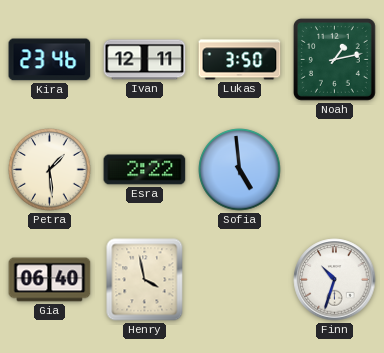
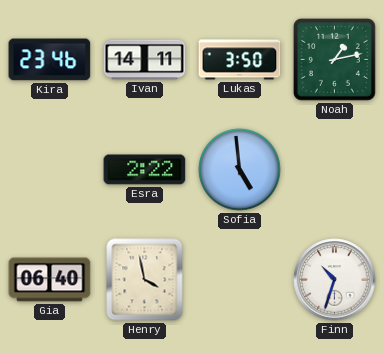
Ivan: 12:11 -> 14:11
Petra: 1:29 -> none
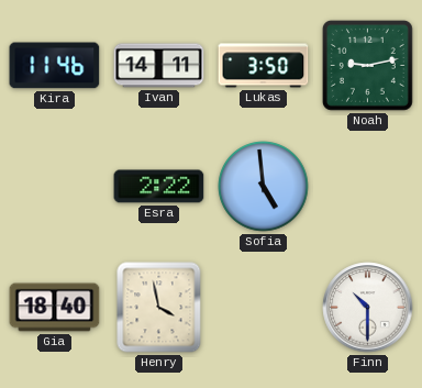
Kira: 23:46 -> 11:46
Noah: 1:13 -> 9:13
Gia: 06:40 -> 18:40
Finn: 10:33 -> 10:30
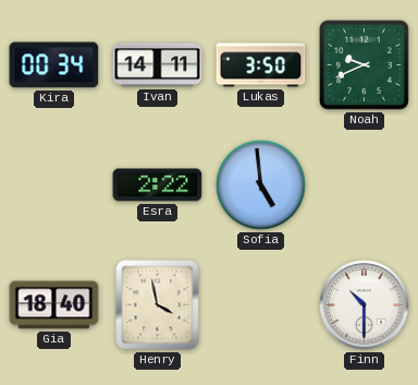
Kira: 11:46 -> 00:34
Noah: 9:13 -> 9:41
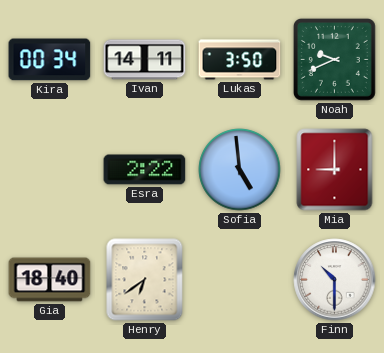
Mia: none -> 9:00
Henry: 3:58 -> 6:39
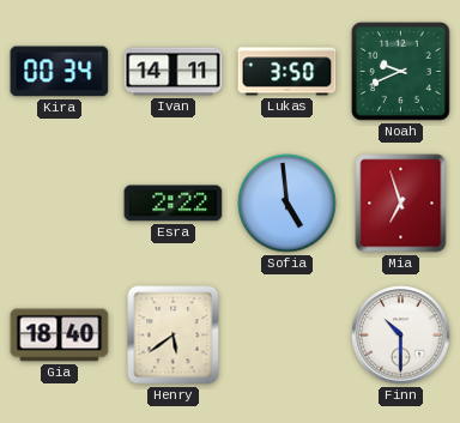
Mia: 9:00 -> 6:57
Henry: 6:39 -> 5:39
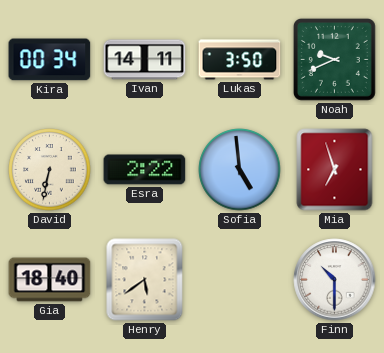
David: none -> 6:32
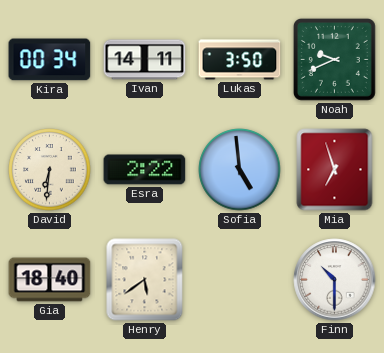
David: 6:32 -> 6:31
